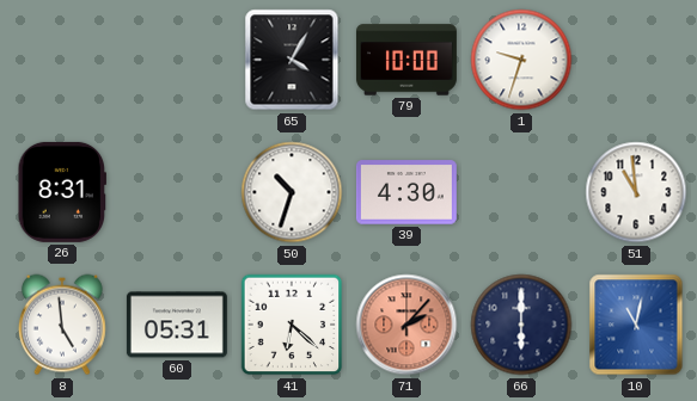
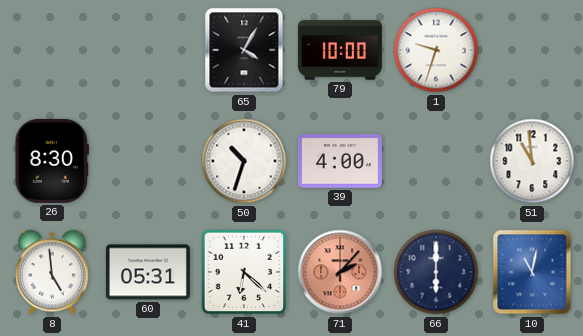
26: 8:31 -> 8:30
39: 4:30 -> 4:00
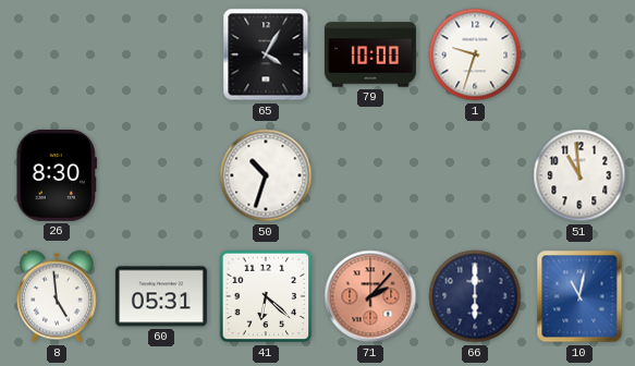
39: 4:00 -> none
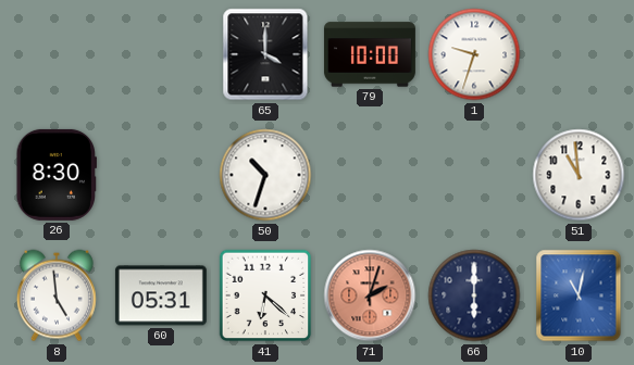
65: 4:05 -> 4:00
71: 2:07 -> 2:03
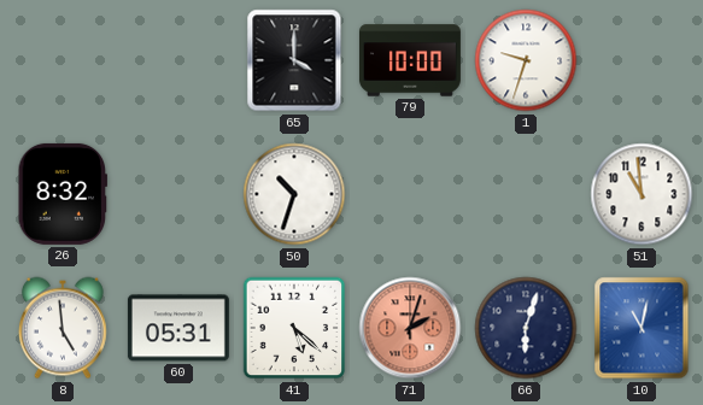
26: 8:30 -> 8:32
41: 6:22 -> 5:22
66: 6:00 -> 6:03
